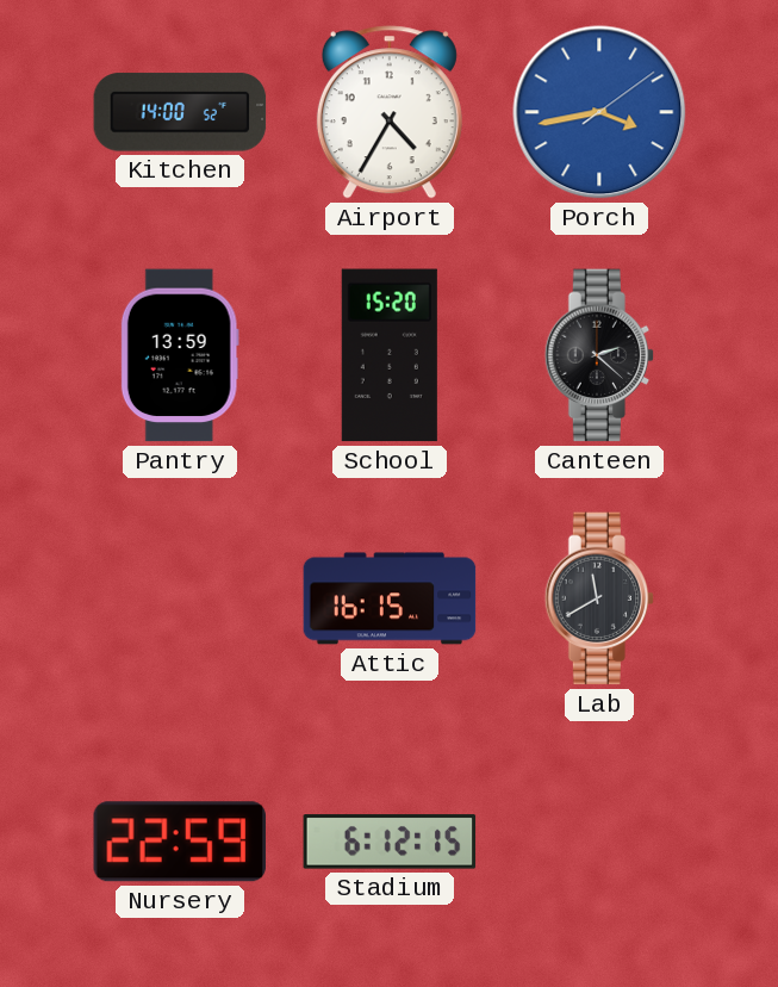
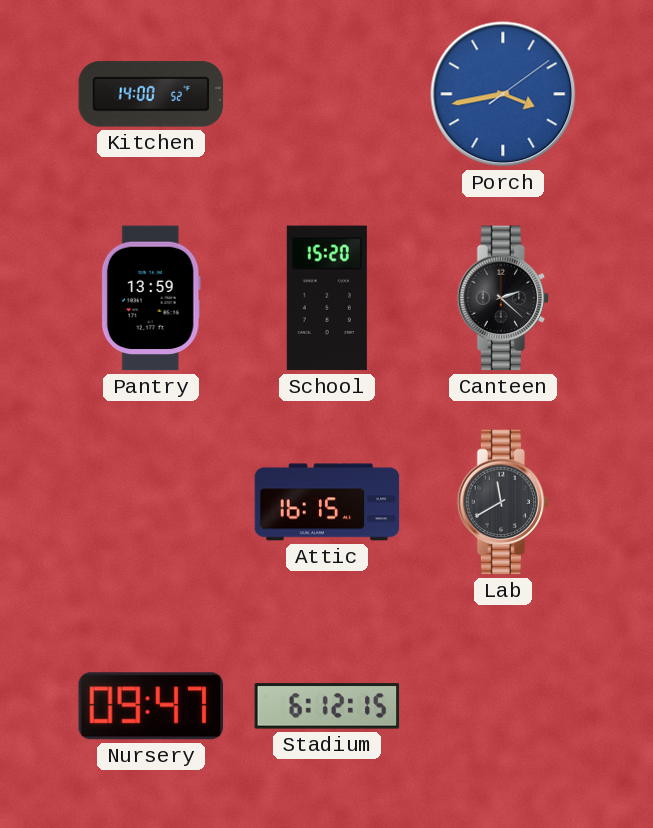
Airport: 4:35 -> none
Nursery: 22:59 -> 09:47
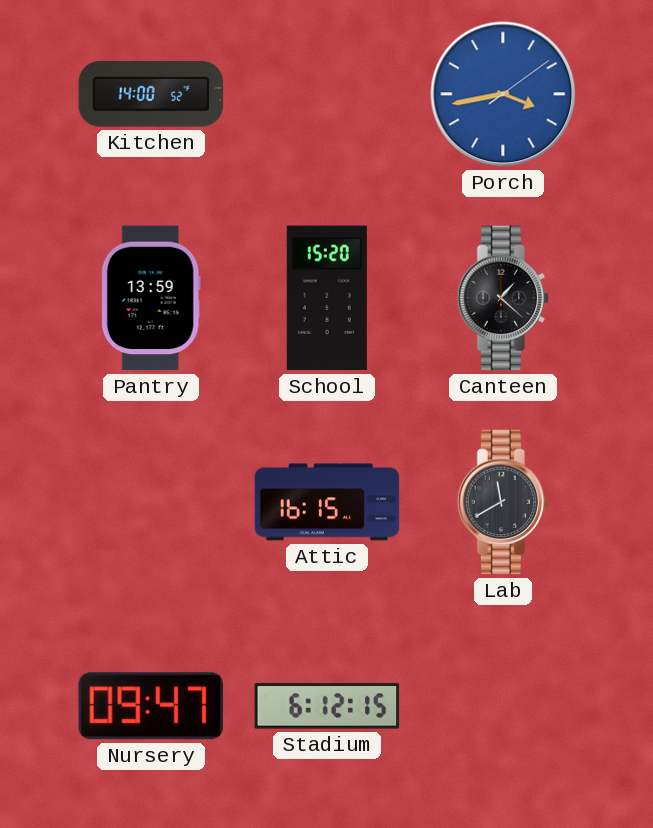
Canteen: 2:22 -> 1:22
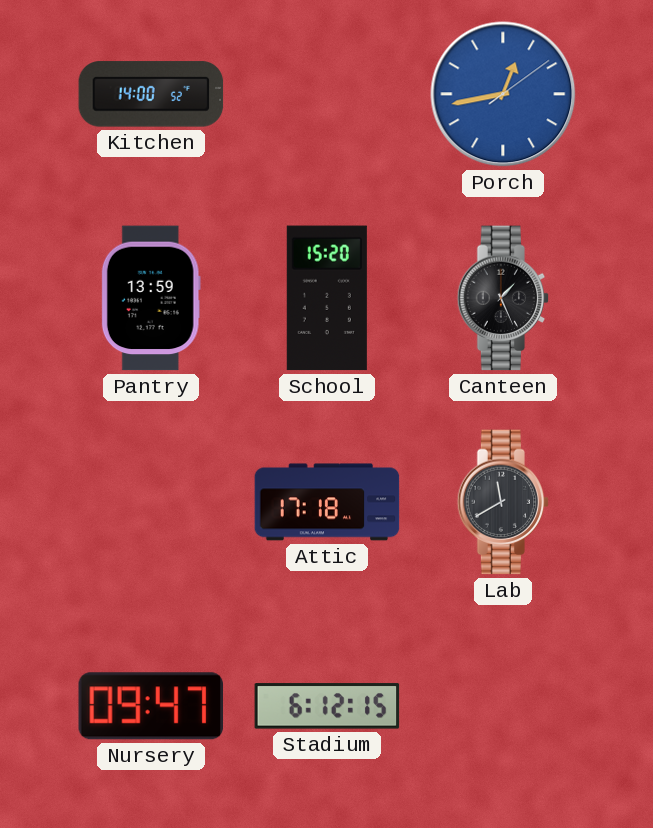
Porch: 3:43 -> 12:43
Canteen: 1:22 -> 1:26
Attic: 16:15 -> 17:18
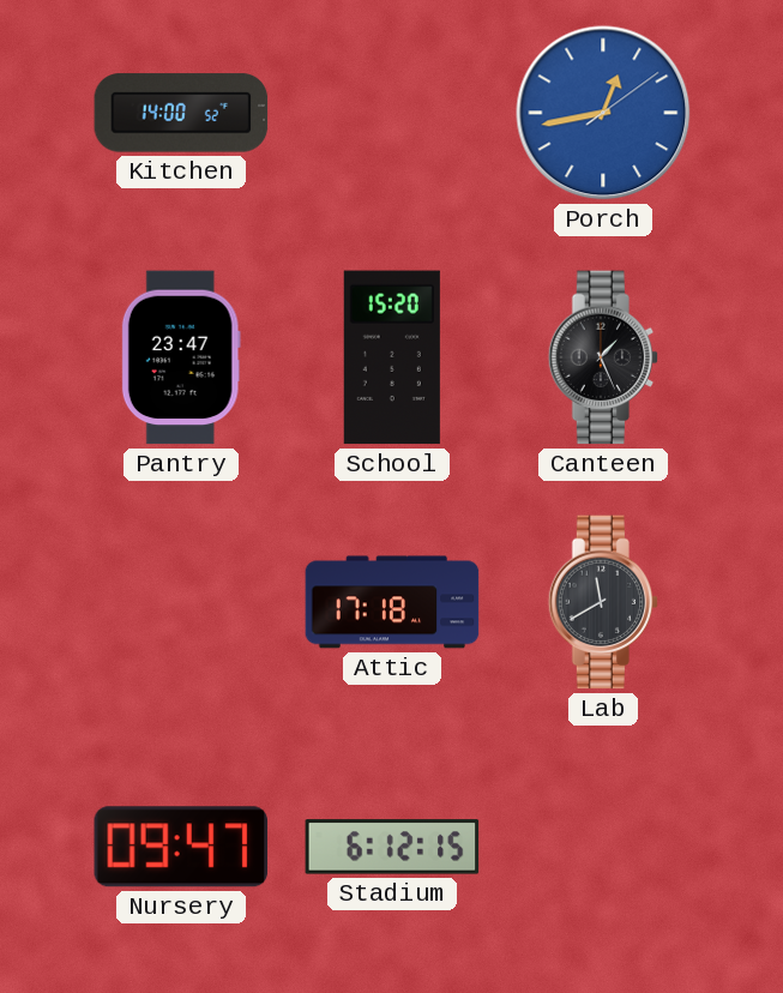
Pantry: 13:59 -> 23:47
